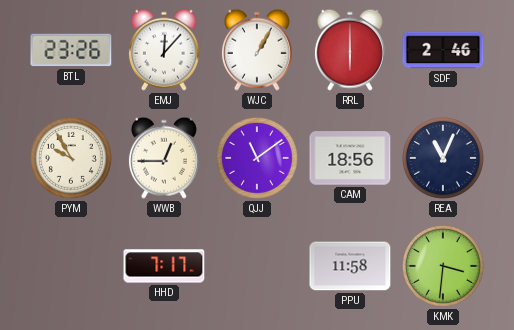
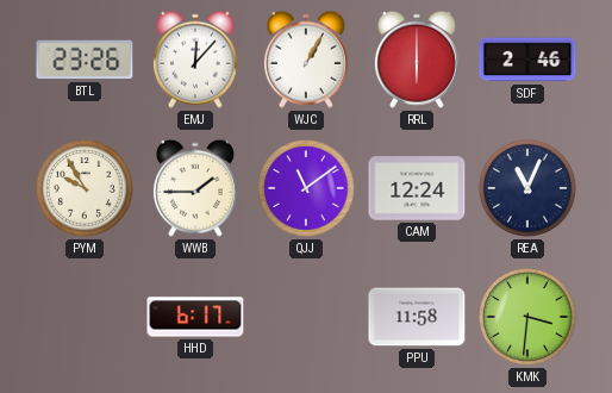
WWB: 12:45 -> 1:45
CAM: 18:56 -> 12:24
HHD: 7:17 -> 6:17
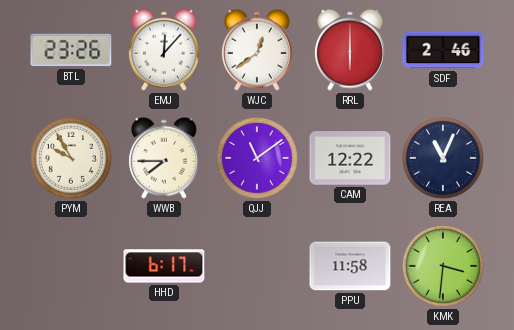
WJC: 1:05 -> 12:39
WWB: 1:45 -> 7:45
CAM: 12:24 -> 12:22
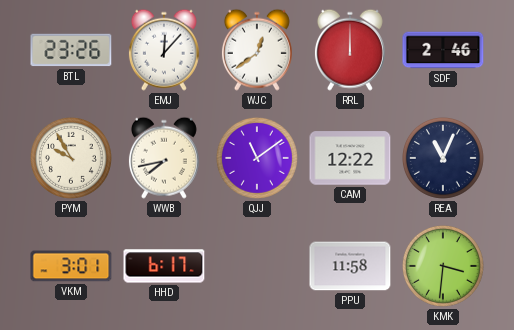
RRL: 6:00 -> 12:00
WWB: 7:45 -> 7:43
VKM: none -> 3:01
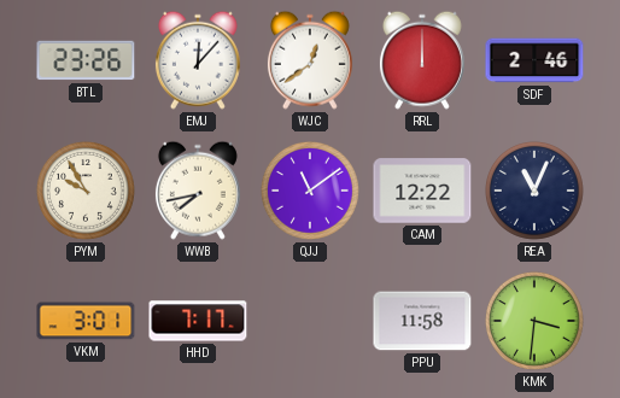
HHD: 6:17 -> 7:17
